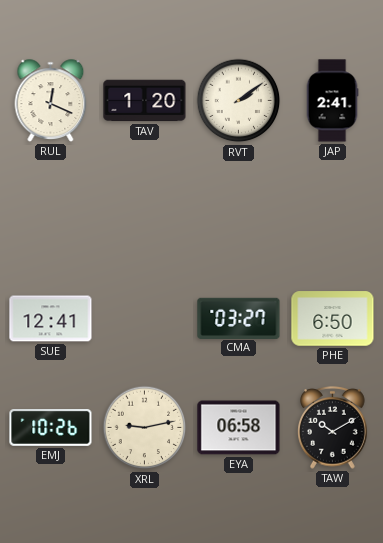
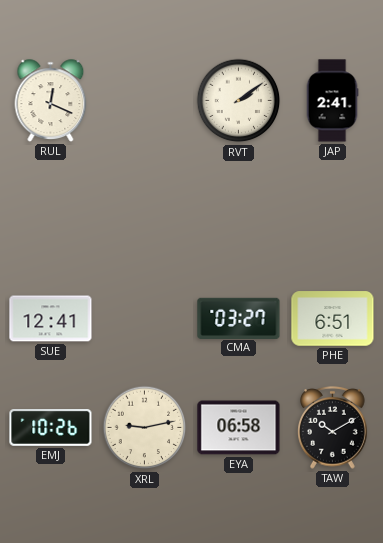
TAV: 1:20 -> none
PHE: 6:50 -> 6:51
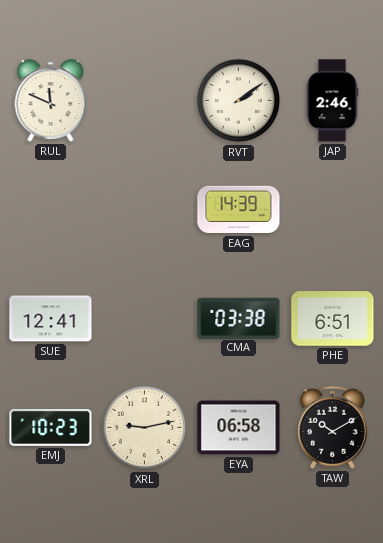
RUL: 12:19 -> 11:49
JAP: 2:41 -> 2:46
EAG: none -> 14:39
CMA: 03:27 -> 03:38
EMJ: 10:26 -> 10:23
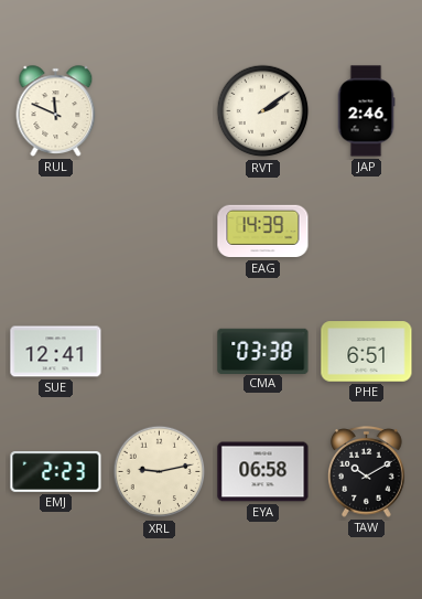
EMJ: 10:23 -> 2:23
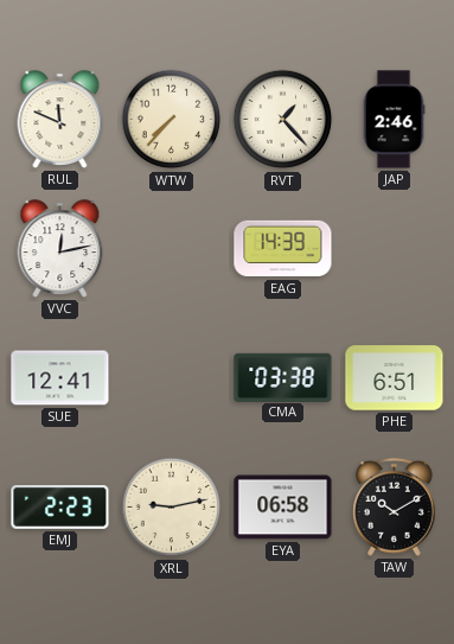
WTW: none -> 7:37
RVT: 2:09 -> 1:23
VVC: none -> 12:13
